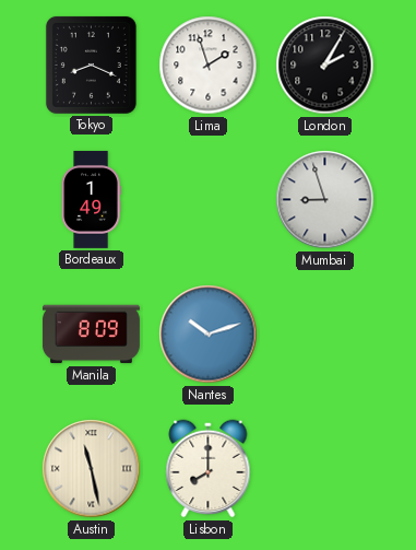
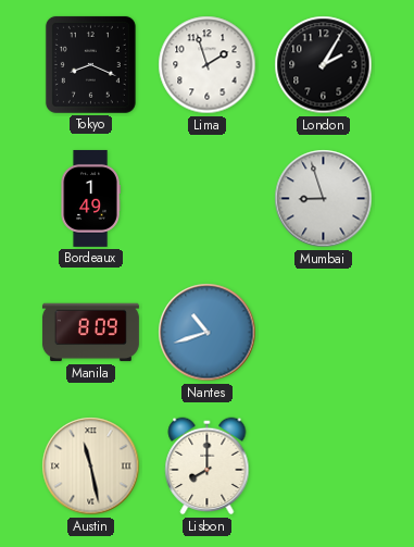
Nantes: 10:12 -> 10:42
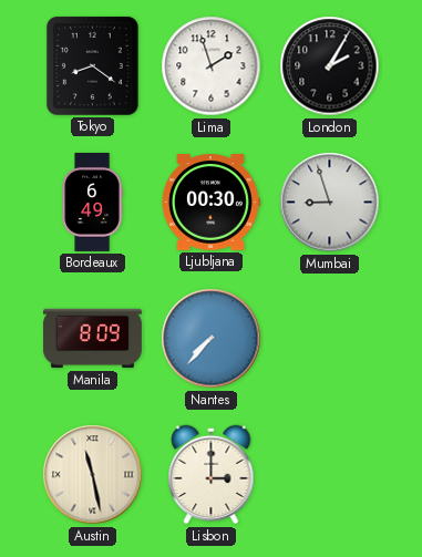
Tokyo: 8:19 -> 8:21
Bordeaux: 1:49 -> 6:49
Ljubljana: none -> 00:30
Nantes: 10:42 -> 7:37
Lisbon: 8:00 -> 3:00
